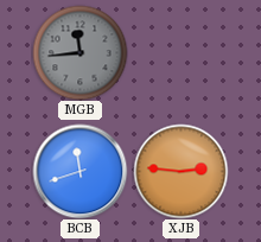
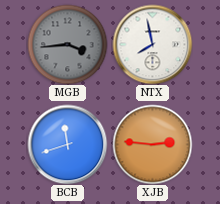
MGB: 11:44 -> 3:44
NTX: none -> 7:58
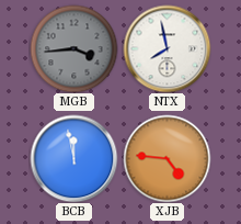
BCB: 11:42 -> 11:58
XJB: 2:46 -> 4:46
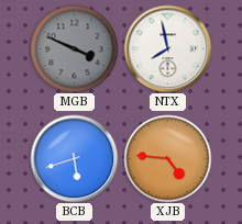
MGB: 3:44 -> 3:49
BCB: 11:58 -> 5:42
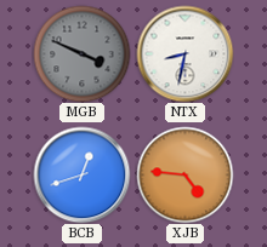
NTX: 7:58 -> 8:32
BCB: 5:42 -> 12:42
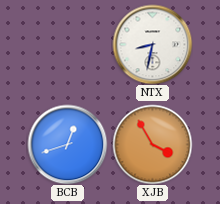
MGB: 3:49 -> none
XJB: 4:46 -> 3:55
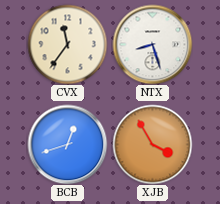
CVX: none -> 11:36
NTX: 8:32 -> 8:27
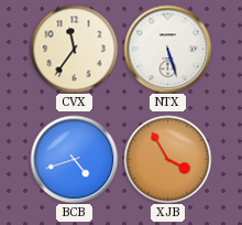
NTX: 8:27 -> 5:27
BCB: 12:42 -> 4:42
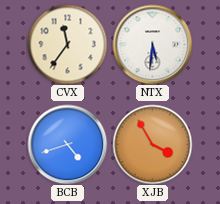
NTX: 5:27 -> 5:31
